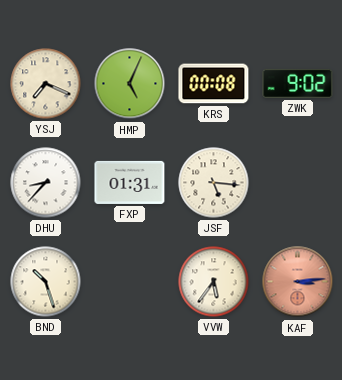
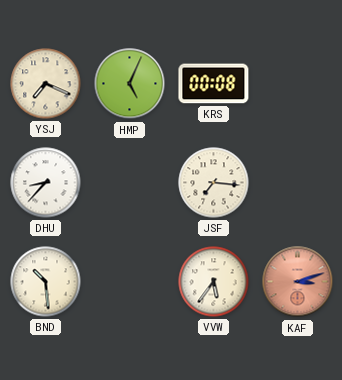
ZWK: 9:02 -> none
FXP: 01:31 -> none
JSF: 5:16 -> 7:16
BND: 10:27 -> 10:29
KAF: 3:14 -> 3:12
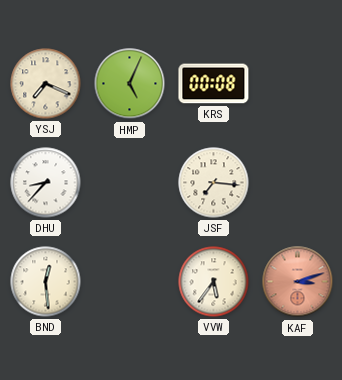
BND: 10:29 -> 12:29
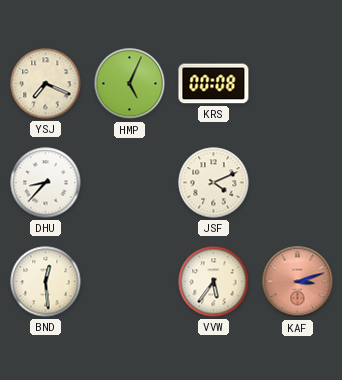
JSF: 7:16 -> 4:11
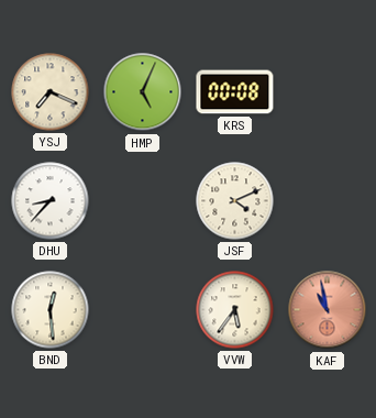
KAF: 3:12 -> 10:58
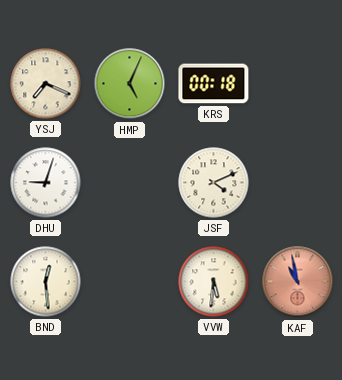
KRS: 00:08 -> 00:18
DHU: 8:37 -> 9:03
VVW: 5:36 -> 5:31
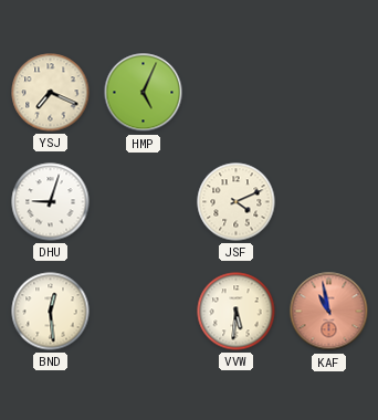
KRS: 00:18 -> none
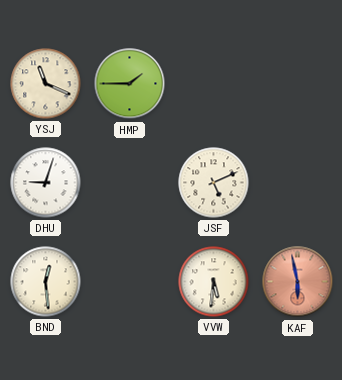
YSJ: 7:19 -> 11:19
HMP: 5:04 -> 1:45
JSF: 4:11 -> 5:11
KAF: 10:58 -> 5:58
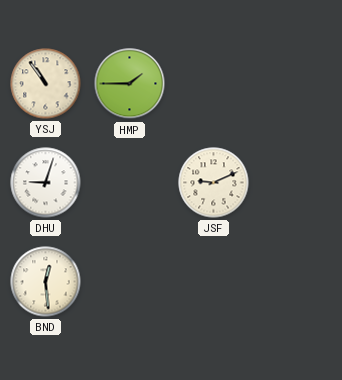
YSJ: 11:19 -> 10:54
JSF: 5:11 -> 9:11
VVW: 5:31 -> none
KAF: 5:58 -> none
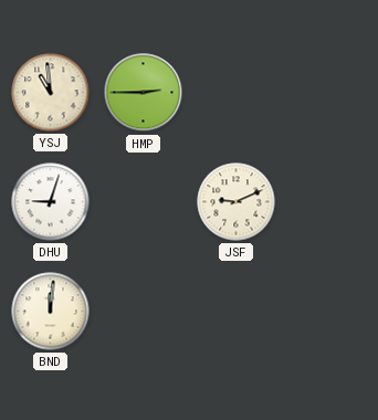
YSJ: 10:54 -> 10:59
HMP: 1:45 -> 2:45
BND: 12:29 -> 12:01
